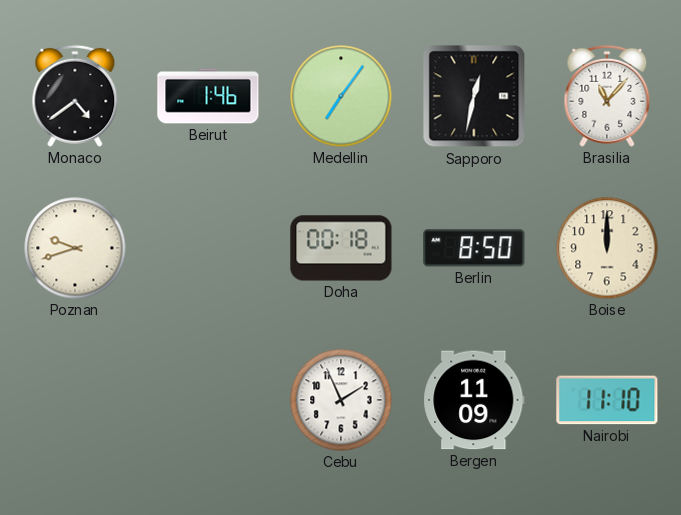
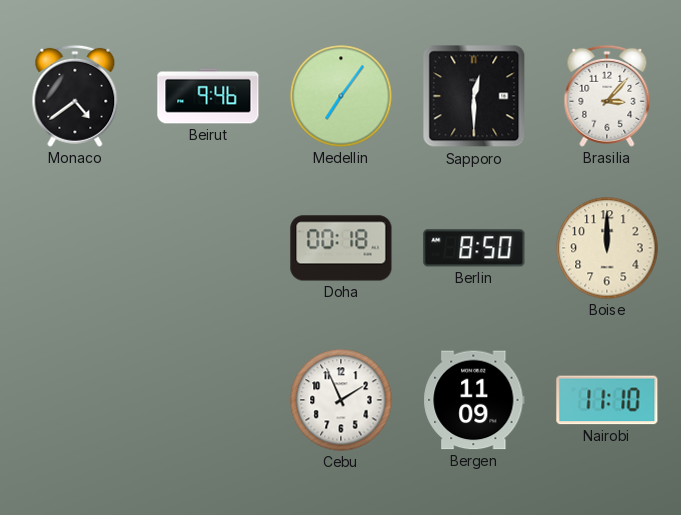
Beirut: 1:46 -> 9:46
Sapporo: 12:32 -> 12:30
Brasilia: 11:07 -> 3:07
Poznan: 9:42 -> none
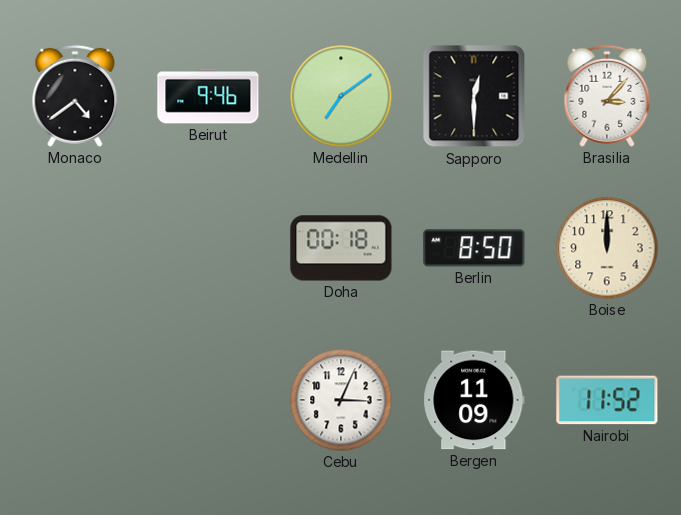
Medellin: 7:06 -> 7:09
Cebu: 1:56 -> 3:04
Nairobi: 11:10 -> 11:52
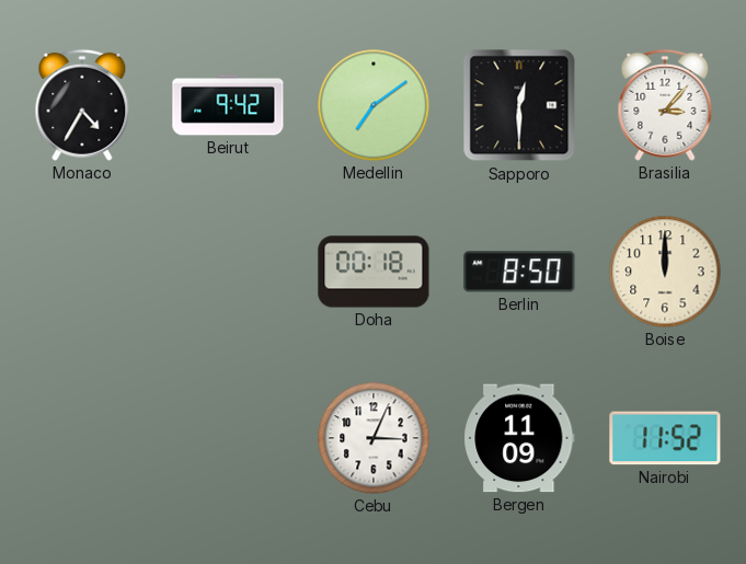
Monaco: 4:39 -> 4:35
Beirut: 9:46 -> 9:42
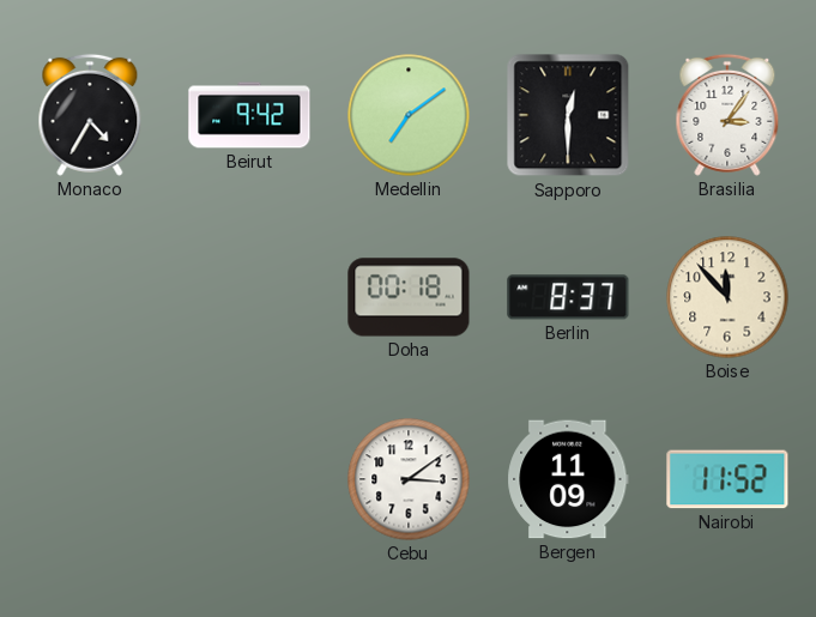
Brasilia: 3:07 -> 3:06
Berlin: 8:50 -> 8:37
Boise: 12:00 -> 11:53
Cebu: 3:04 -> 3:09
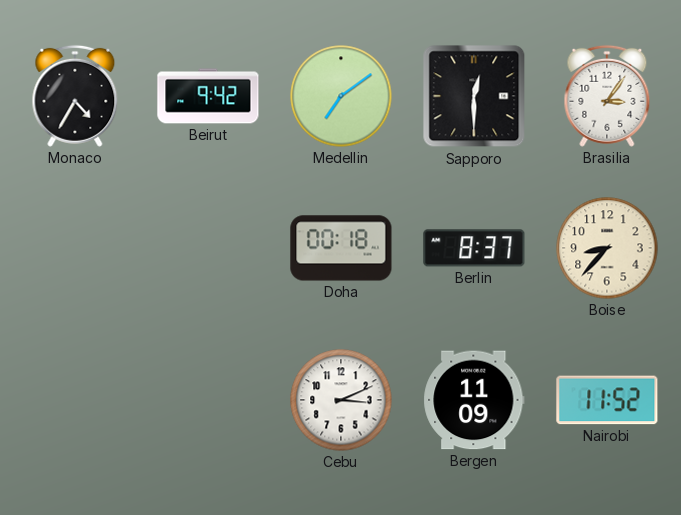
Boise: 11:53 -> 8:37
Cebu: 3:09 -> 3:11
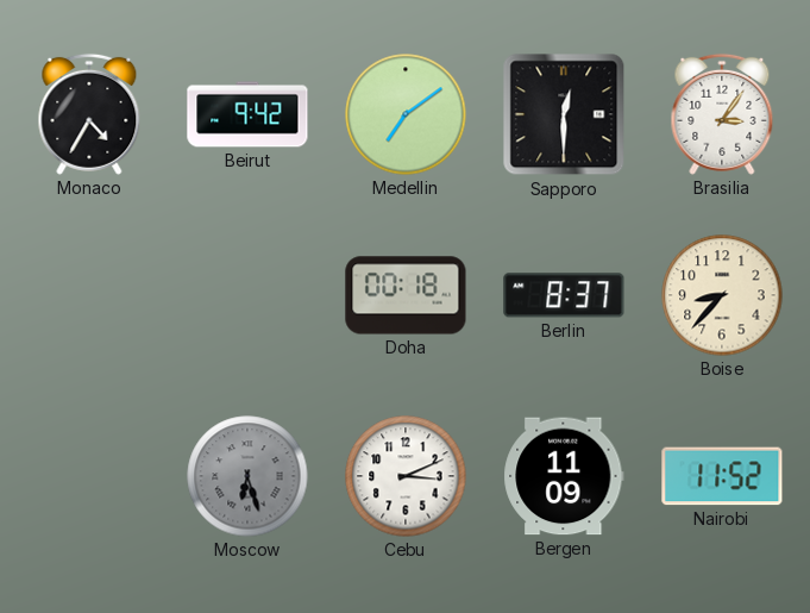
Moscow: none -> 6:27
